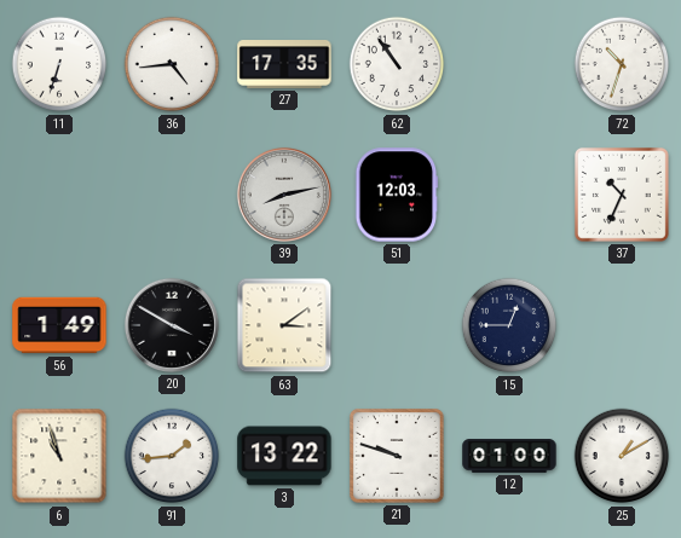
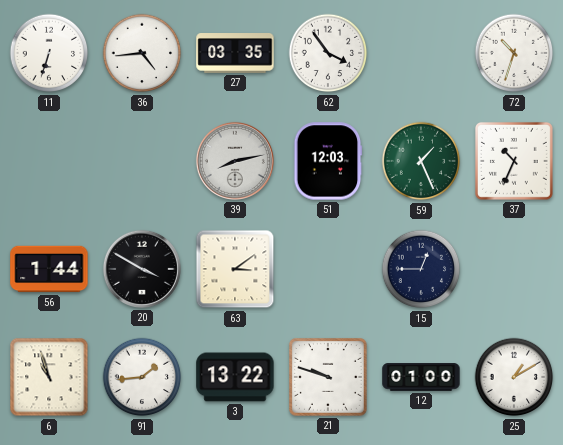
27: 17:35 -> 03:35
62: 10:54 -> 3:54
59: none -> 1:26
56: 1:49 -> 1:44
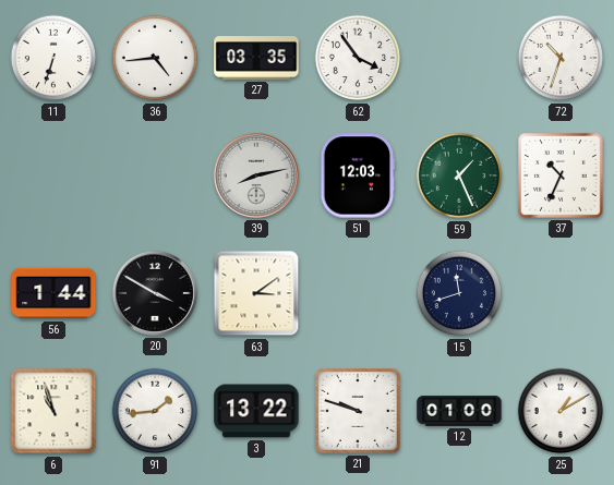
15: 12:45 -> 11:42
